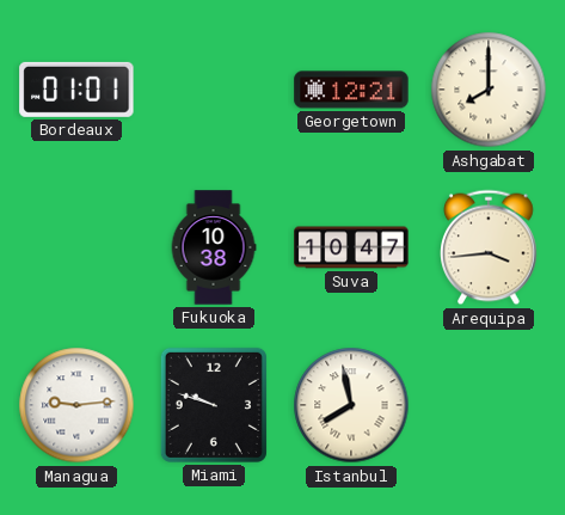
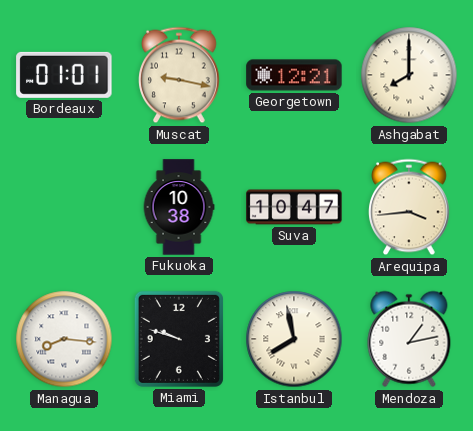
Muscat: none -> 9:17
Managua: 9:14 -> 8:16
Mendoza: none -> 1:13
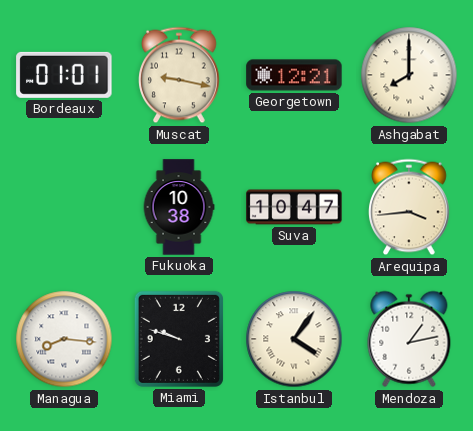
Istanbul: 7:58 -> 4:06
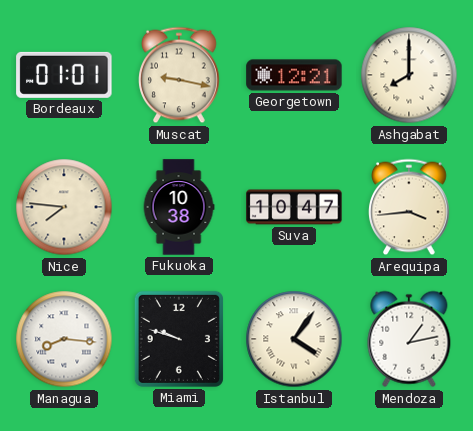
Nice: none -> 7:46
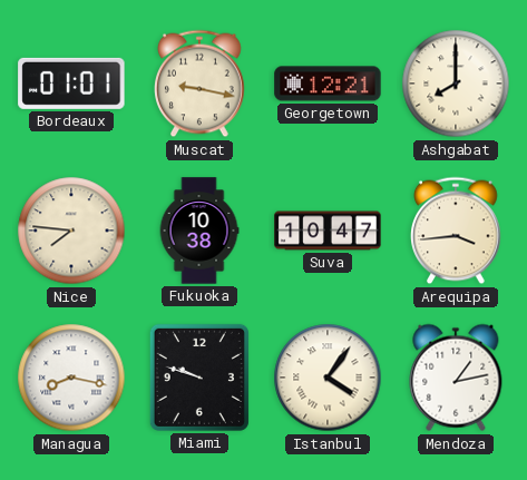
Managua: 8:16 -> 8:17
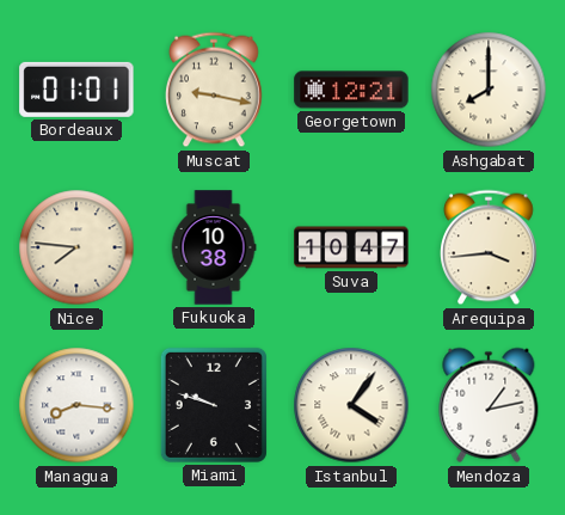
Managua: 8:17 -> 8:16
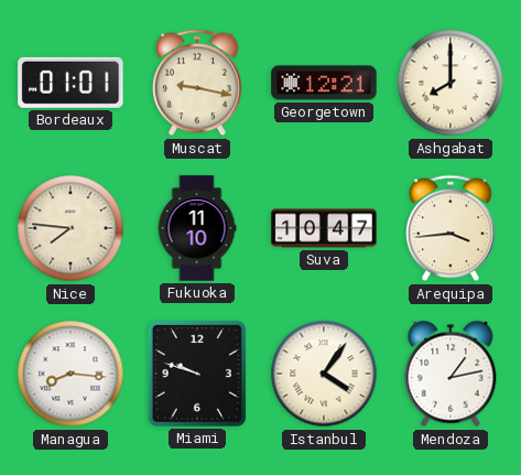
Fukuoka: 10:38 -> 11:10
